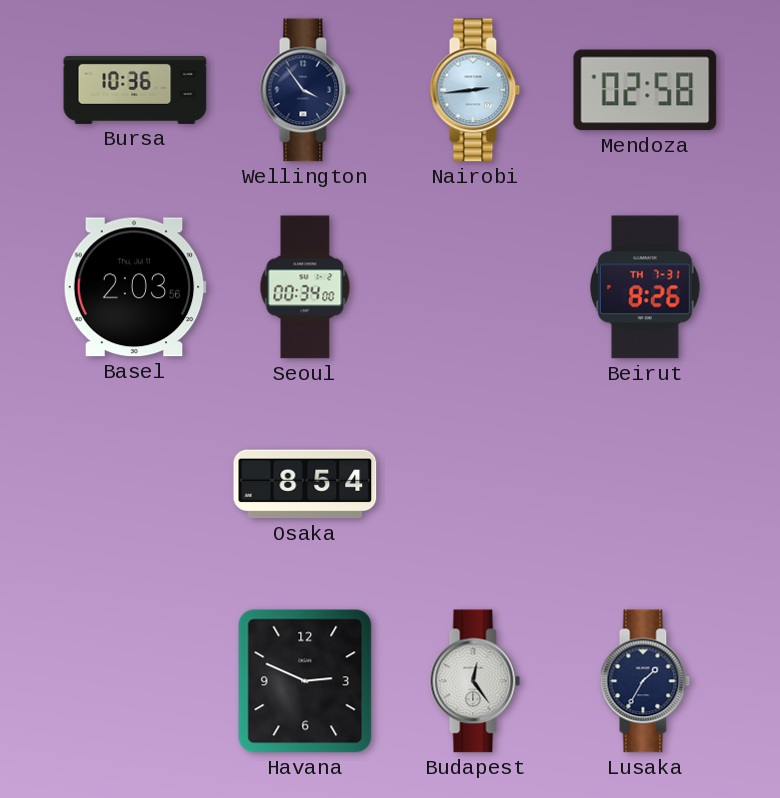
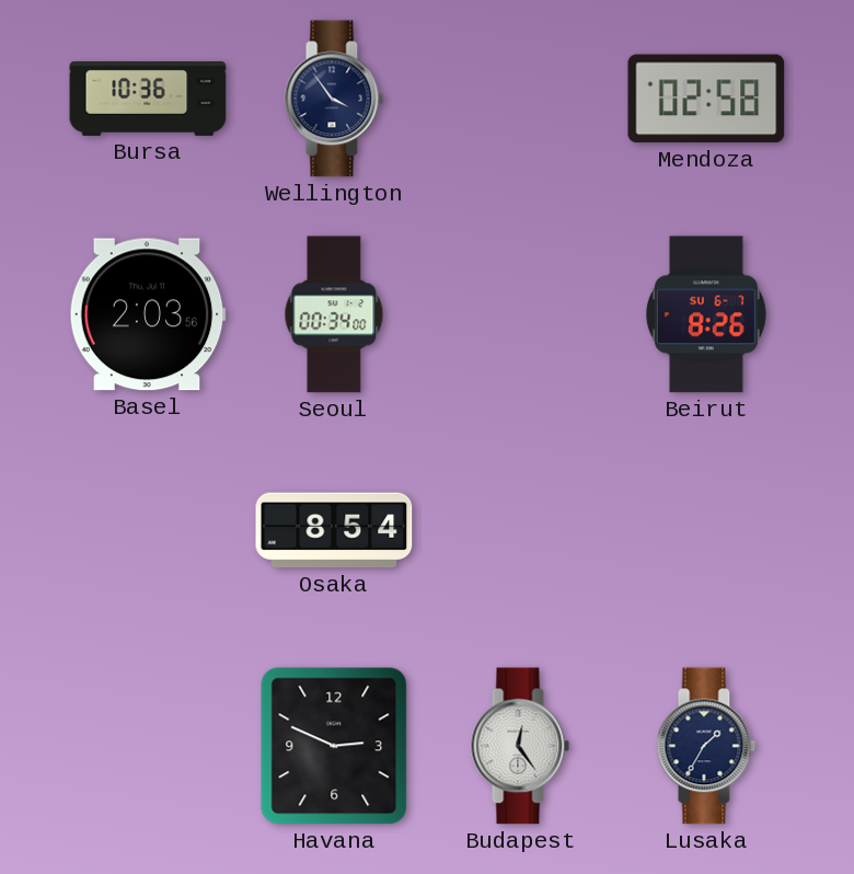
Nairobi: 2:44 -> none
Beirut date: TH 7-31 -> SU 6-7
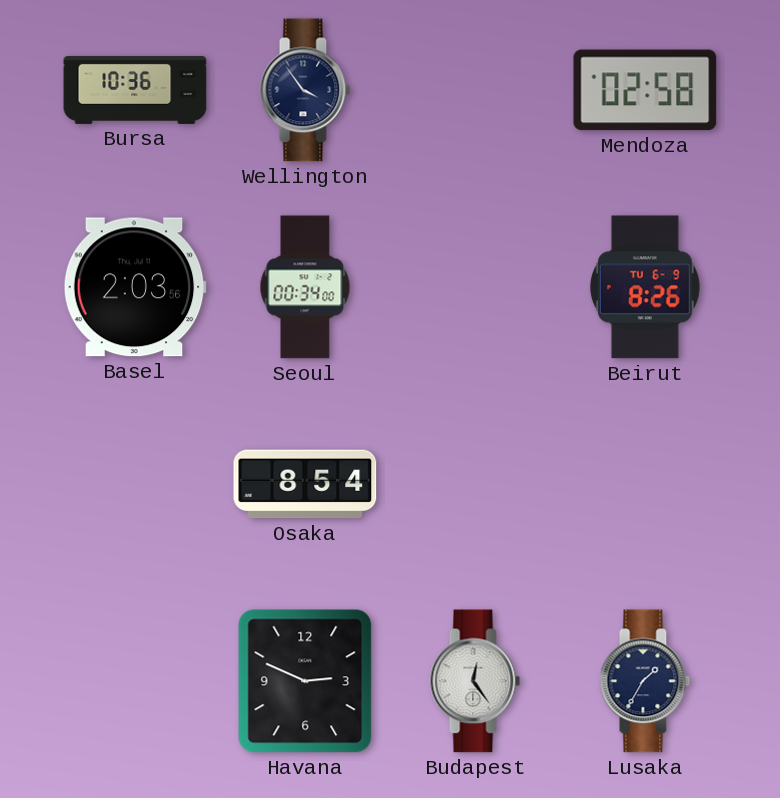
Beirut date: SU 6-7 -> TU 6-9
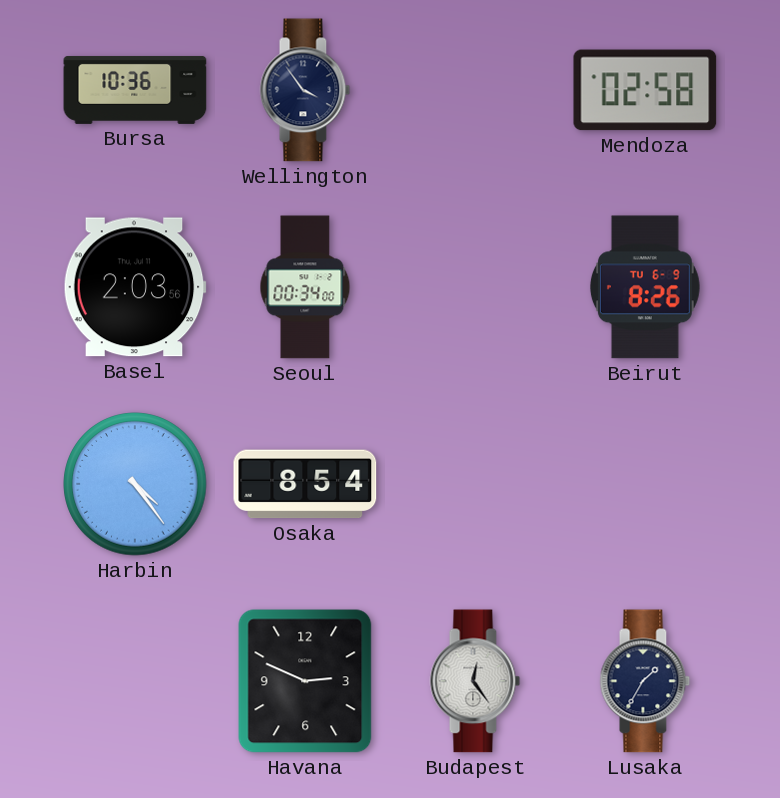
Harbin: none -> 4:24
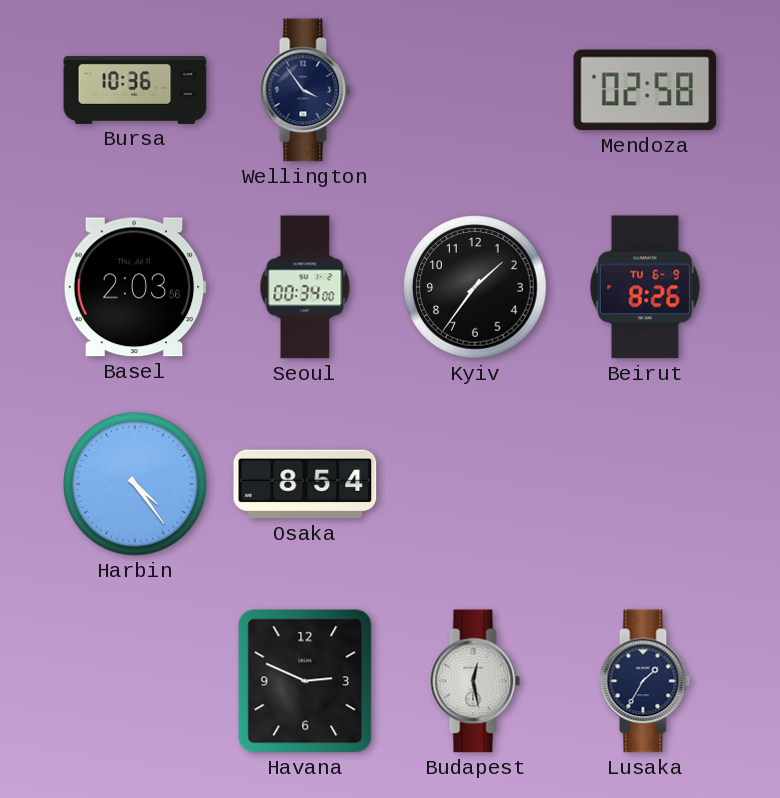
Kyiv: none -> 1:36
Budapest: 12:24 -> 12:28
